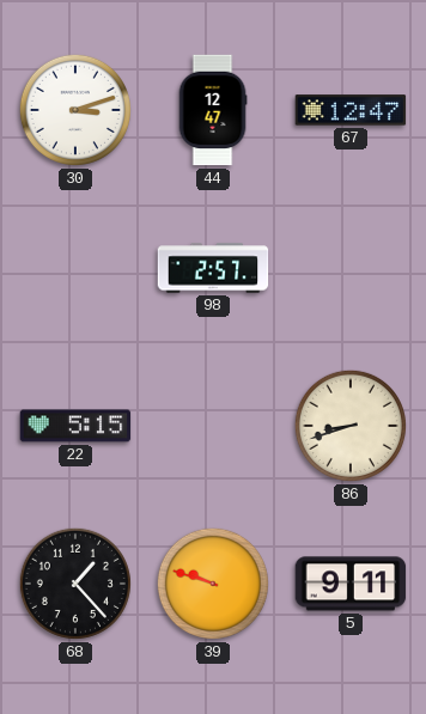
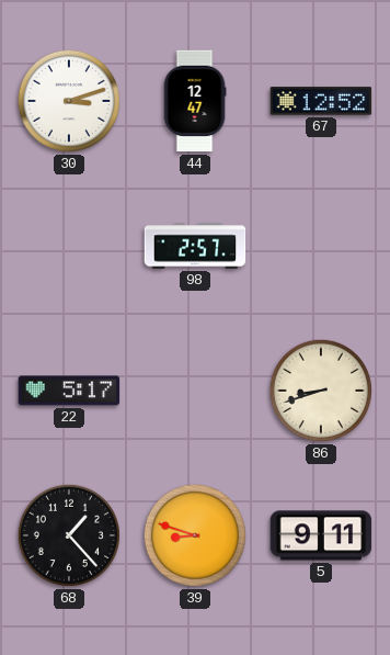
67: 12:47 -> 12:52
22: 5:15 -> 5:17
39: 9:48 -> 8:48
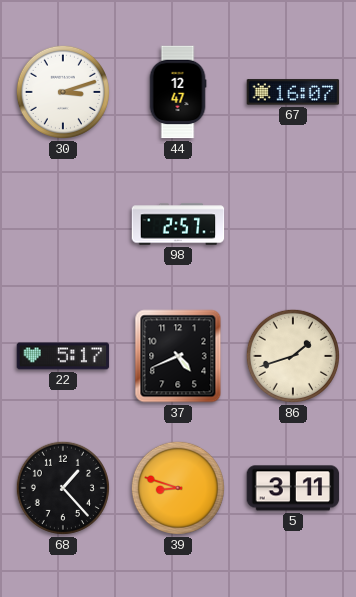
67: 12:52 -> 16:07
37: none -> 4:41
86: 8:42 -> 1:42
5: 9:11 -> 3:11
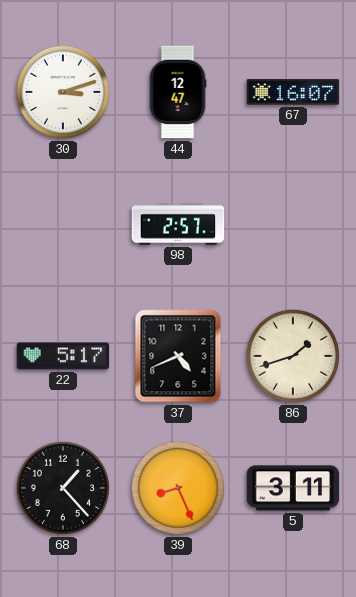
39: 8:48 -> 8:26
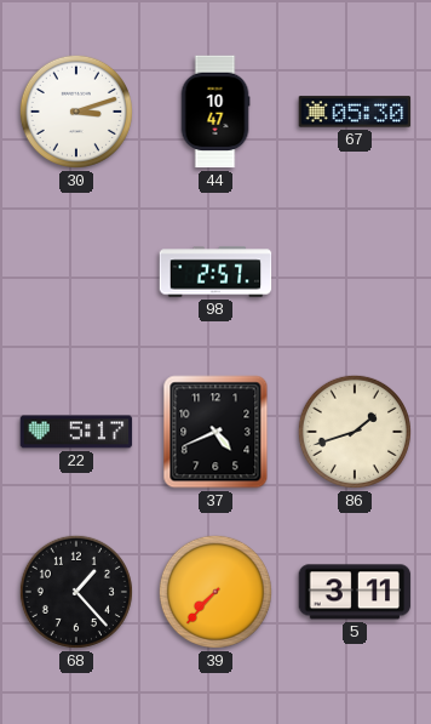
44: 12:47 -> 10:47
67: 16:07 -> 05:30
39: 8:26 -> 7:37
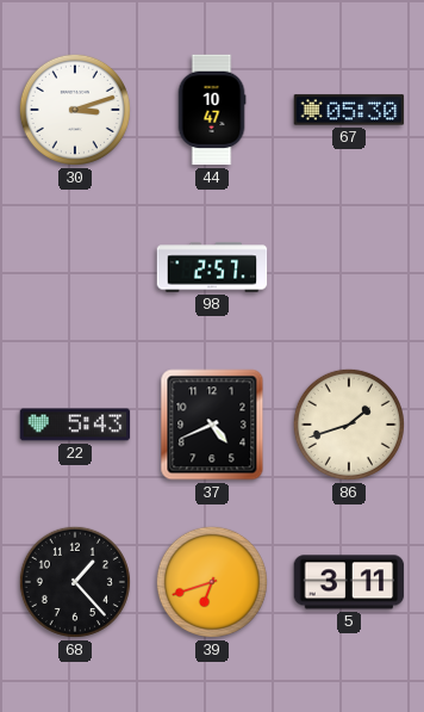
22: 5:17 -> 5:43
39: 7:37 -> 6:42
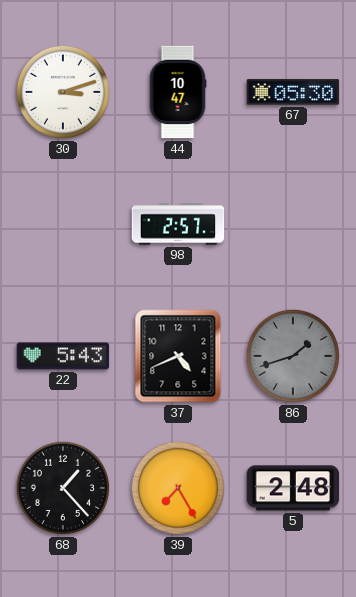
86 dial: cream -> grey
39: 6:42 -> 7:25
5: 3:11 -> 2:48
